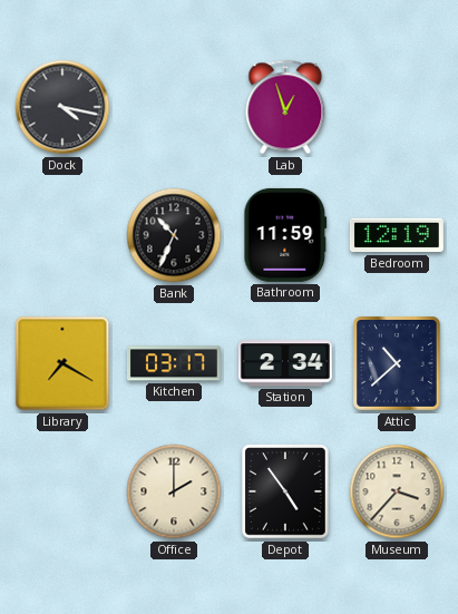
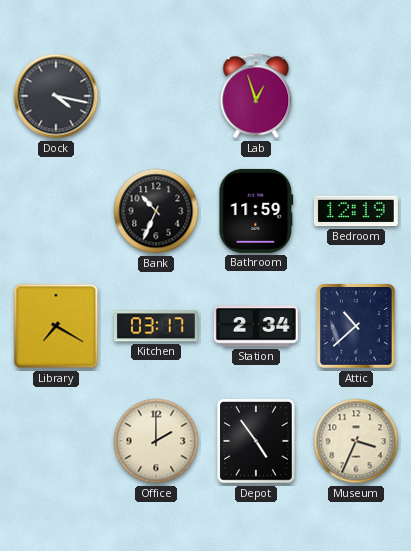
Museum: 3:37 -> 3:34
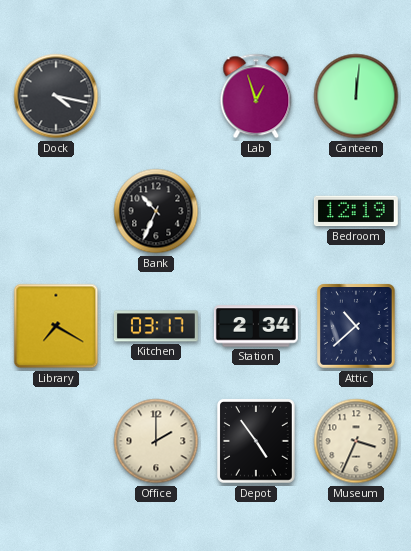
Canteen: none -> 12:01
Bathroom: 11:59 -> none
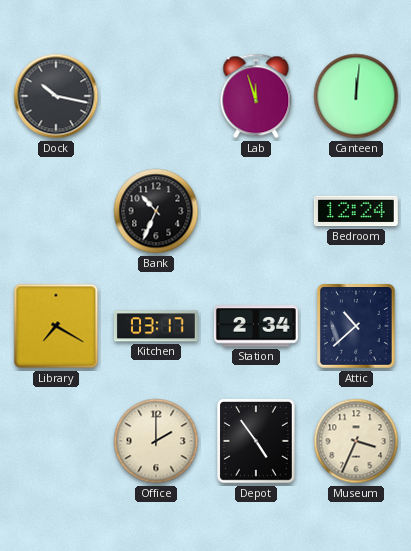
Dock: 4:17 -> 10:17
Lab: 12:57 -> 11:57
Bedroom: 12:19 -> 12:24
